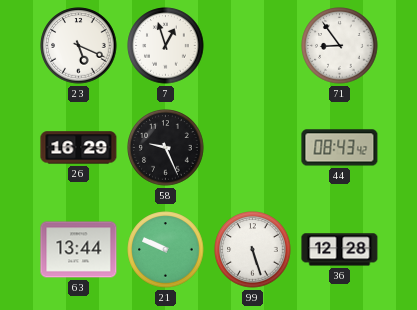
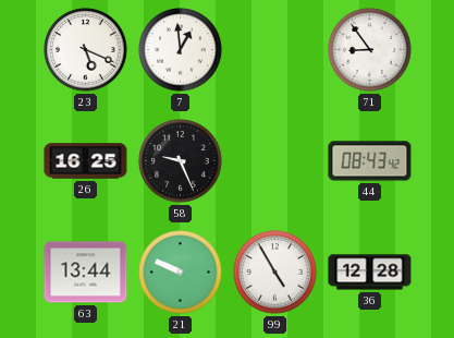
7: 12:57 -> 12:59
26: 16:29 -> 16:25
99: 5:27 -> 4:55
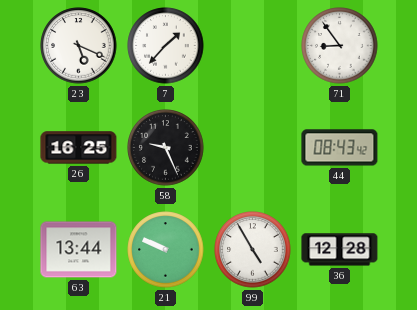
7: 12:59 -> 1:37
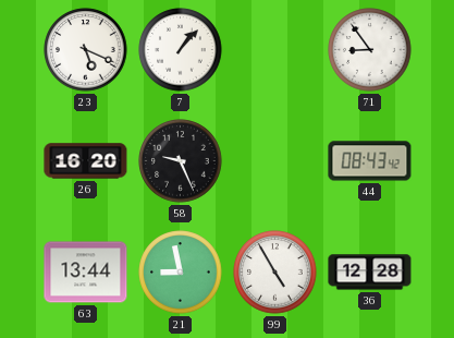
7: 1:37 -> 1:07
26: 16:25 -> 16:20
21: 9:49 -> 8:58
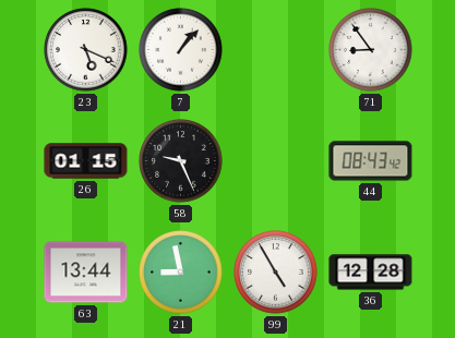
26: 16:20 -> 01:15
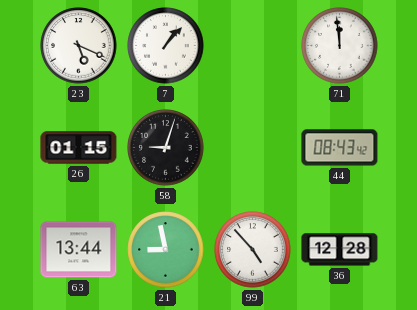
71: 8:54 -> 11:59
58: 9:26 -> 9:03
99: 4:55 -> 4:53
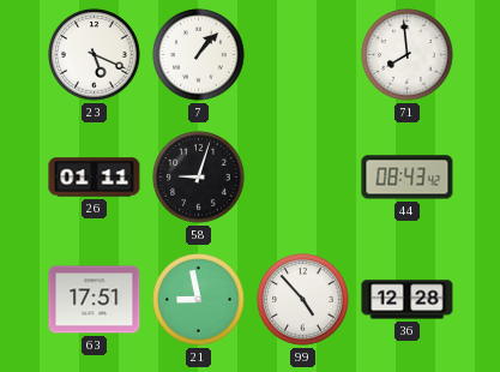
71: 11:59 -> 7:59
26: 01:15 -> 01:11
63: 13:44 -> 17:51
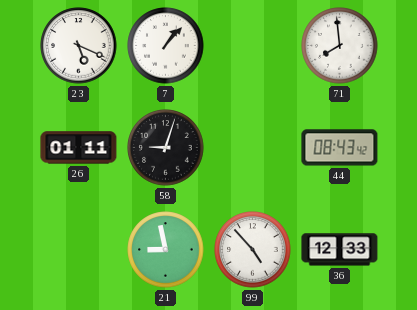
63: 17:51 -> none
36: 12:28 -> 12:33
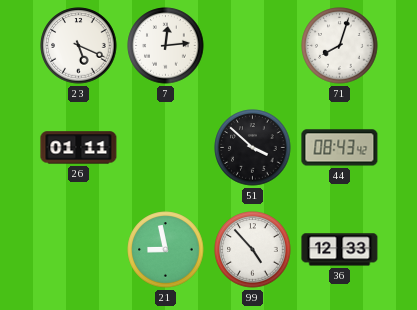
7: 1:07 -> 12:14
71: 7:59 -> 8:03
58: 9:03 -> none
51: none -> 3:52
